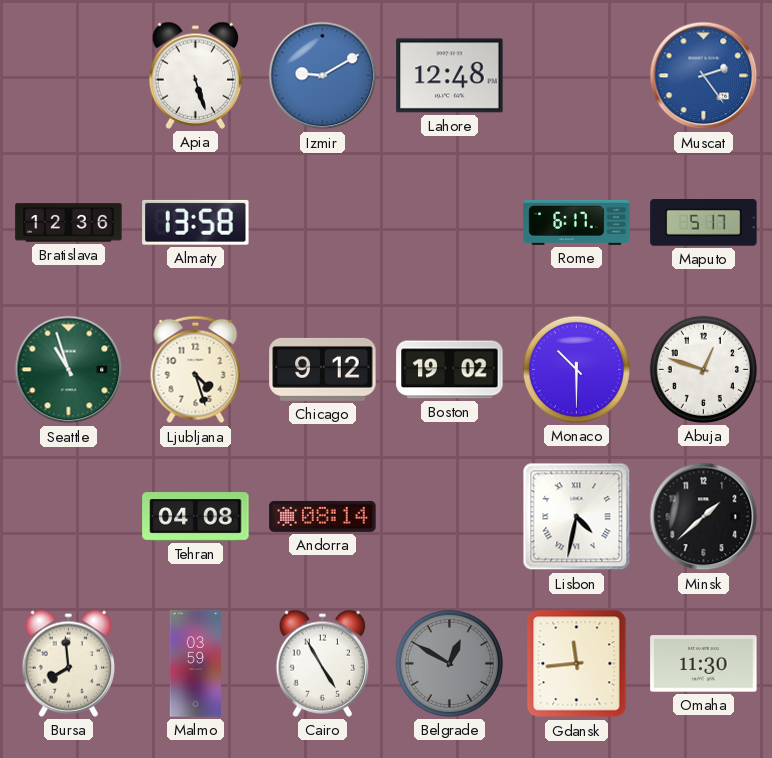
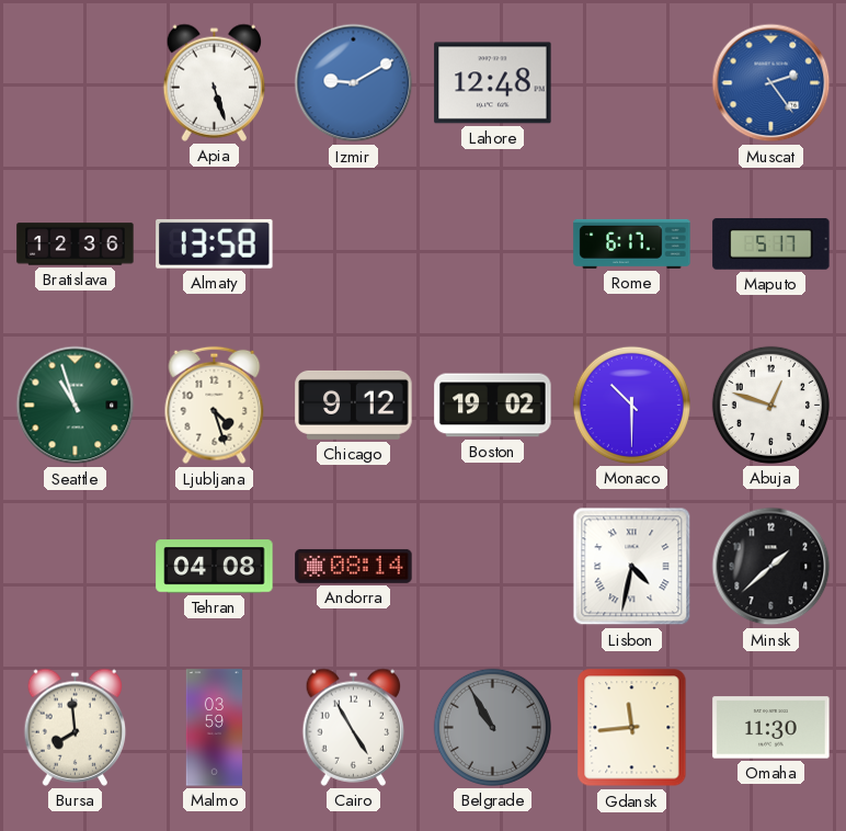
Belgrade: 12:50 -> 10:55
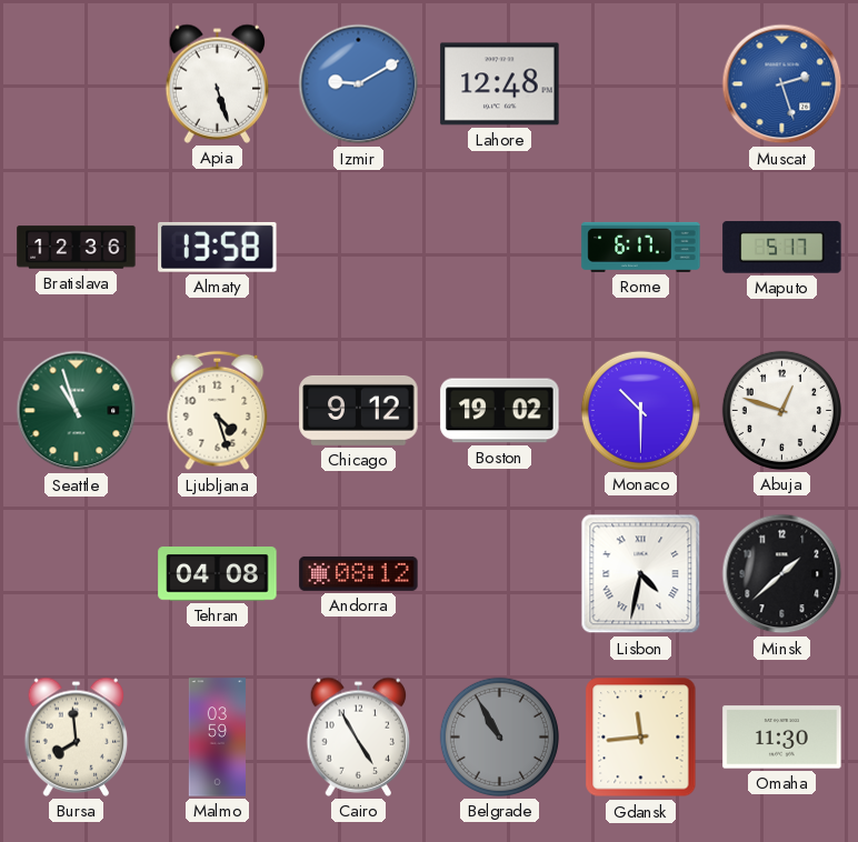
Muscat: 2:24 -> 2:27
Andorra: 08:14 -> 08:12
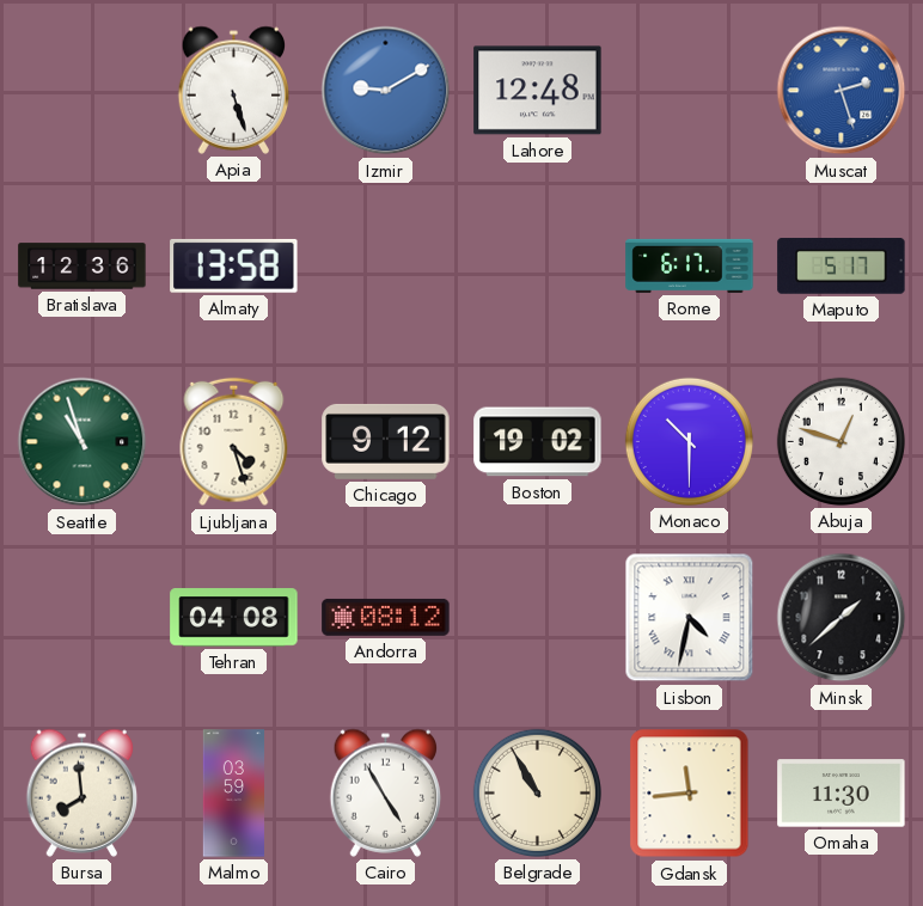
Belgrade dial: grey -> cream
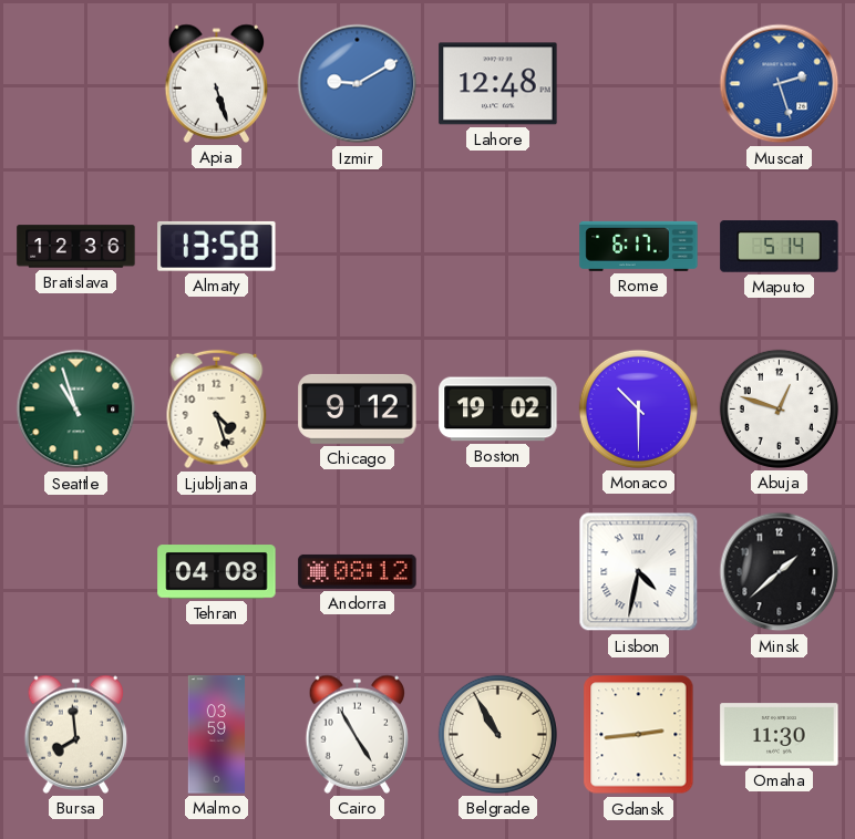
Maputo: 5:17 -> 5:14
Gdansk: 11:44 -> 2:44
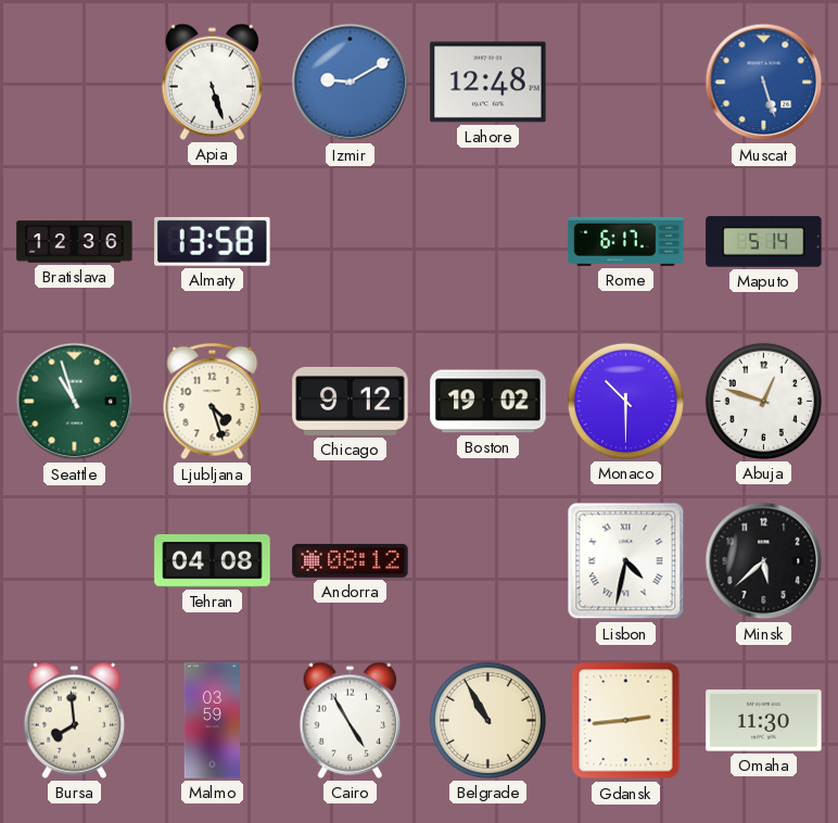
Muscat: 2:27 -> 5:27
Minsk: 1:38 -> 5:38
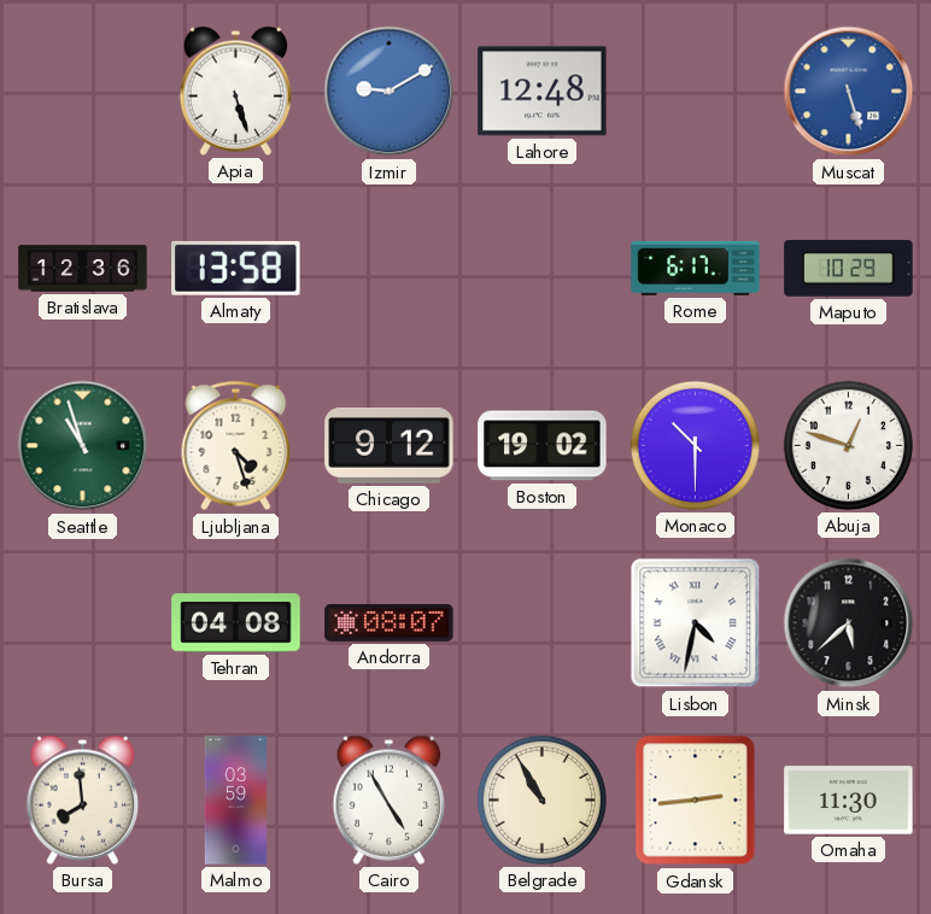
Maputo: 5:14 -> 10:29
Andorra: 08:12 -> 08:07
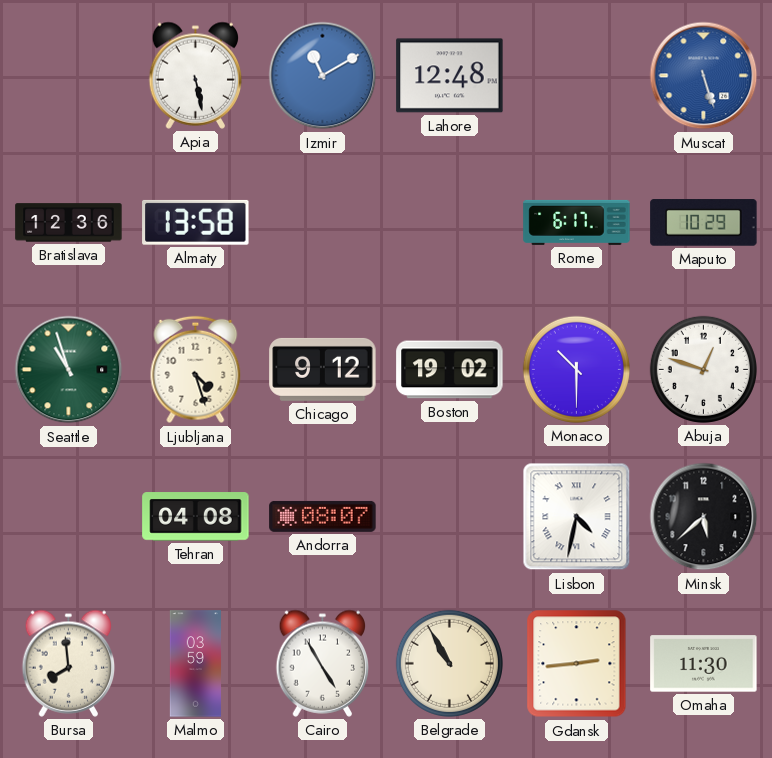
Apia: 5:27 -> 5:28
Izmir: 9:10 -> 11:10
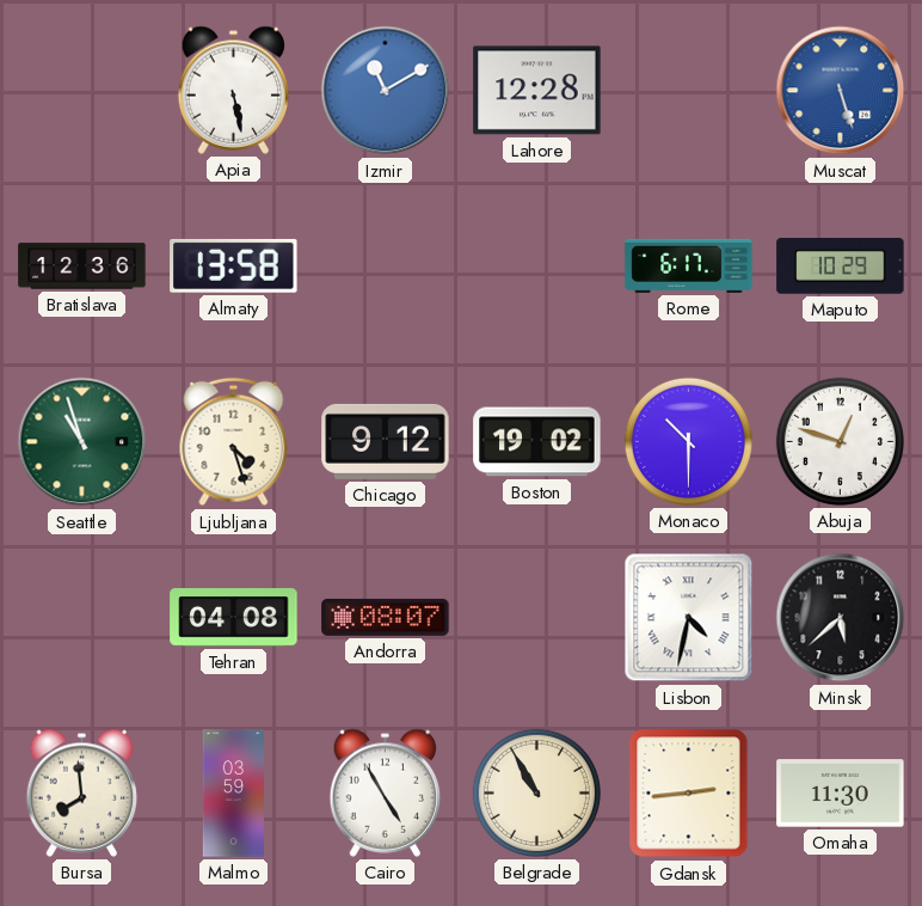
Lahore: 12:48 -> 12:28
